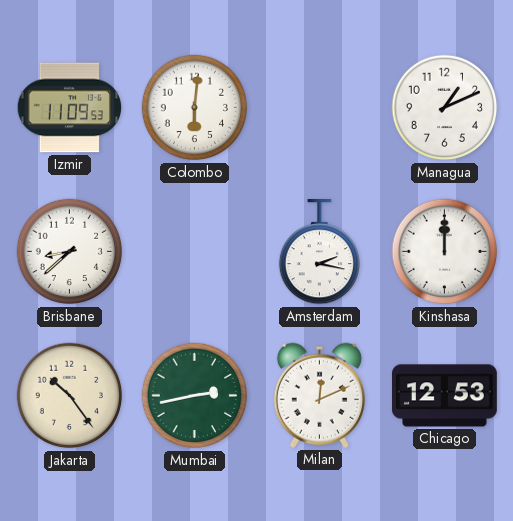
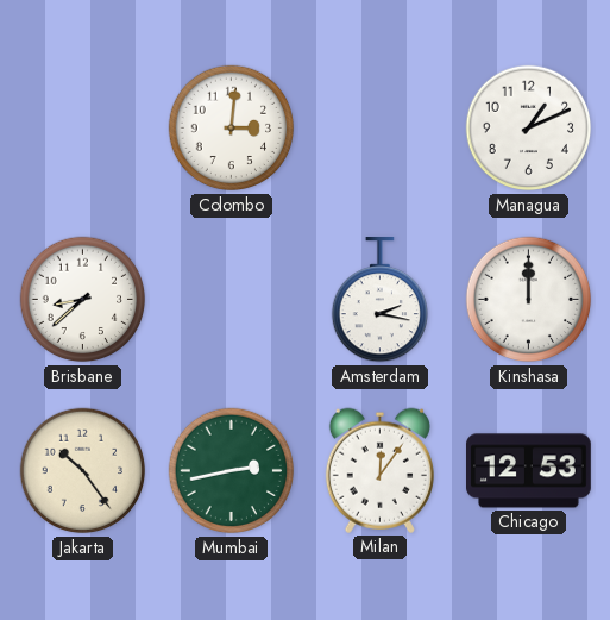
Izmir: 11:09 -> none
Colombo: 6:01 -> 3:01
Milan: 12:11 -> 12:06
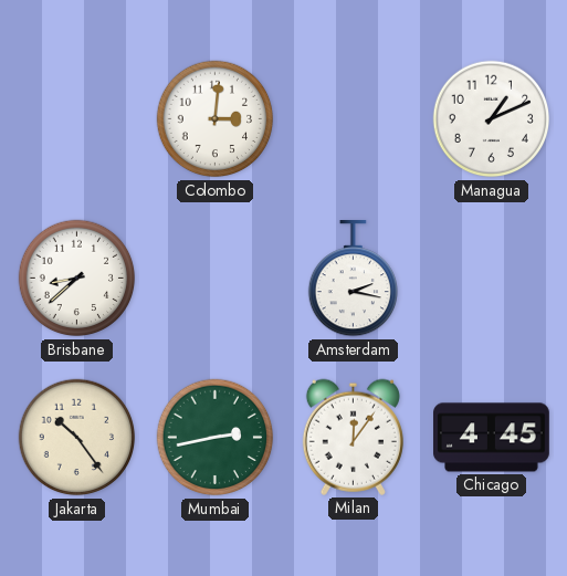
Kinshasa: 12:00 -> none
Chicago: 12:53 -> 4:45
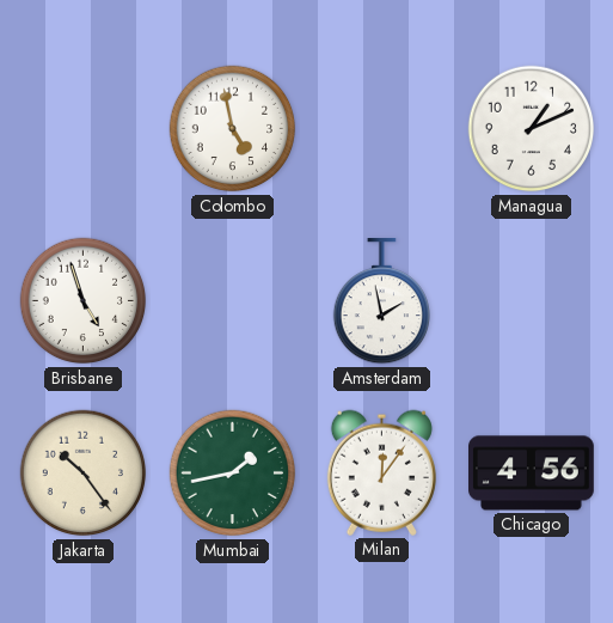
Colombo: 3:01 -> 4:58
Brisbane: 8:38 -> 4:57
Amsterdam: 2:17 -> 1:58
Mumbai: 2:43 -> 1:43
Chicago: 4:45 -> 4:56
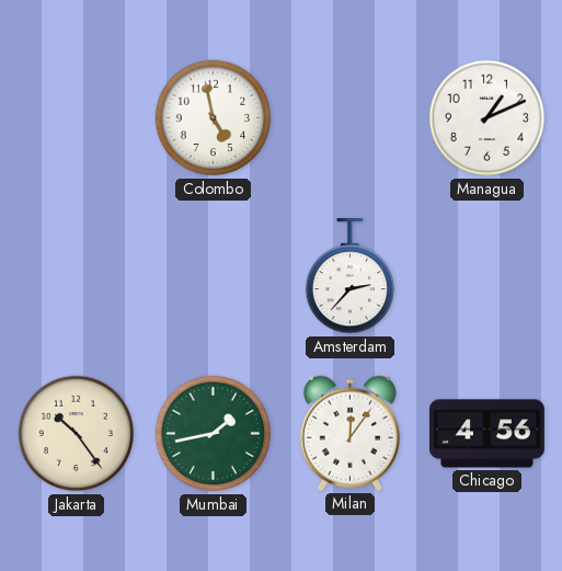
Brisbane: 4:57 -> none
Amsterdam: 1:58 -> 2:37
